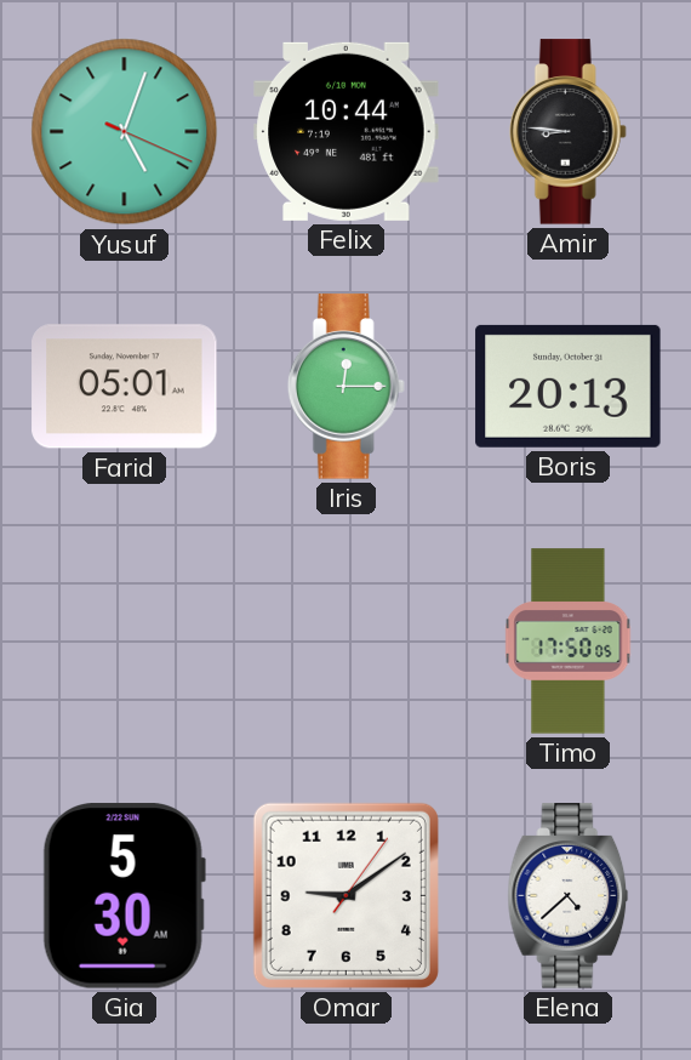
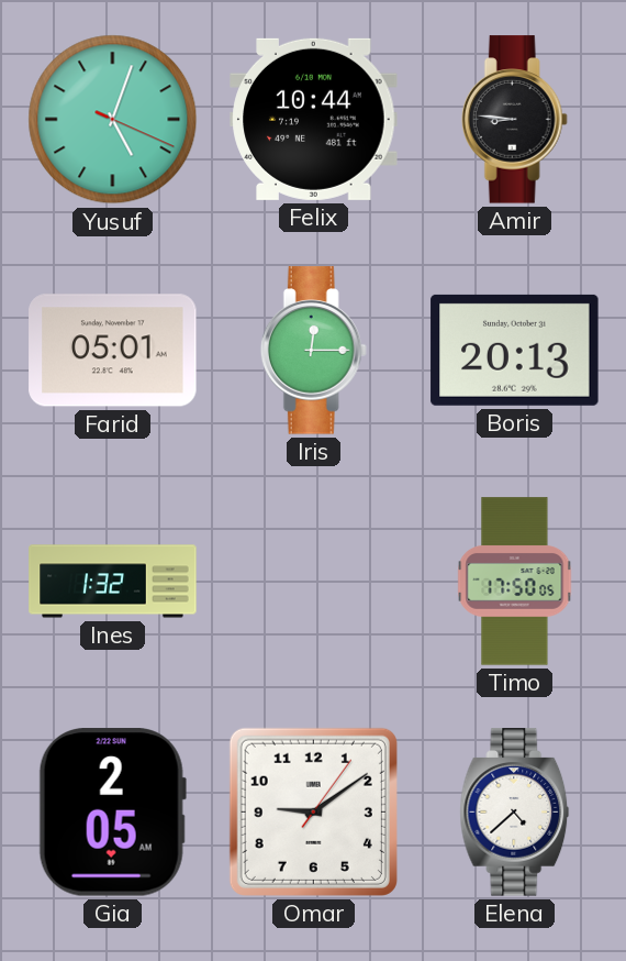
Ines: none -> 1:32
Gia: 5:30 -> 2:05
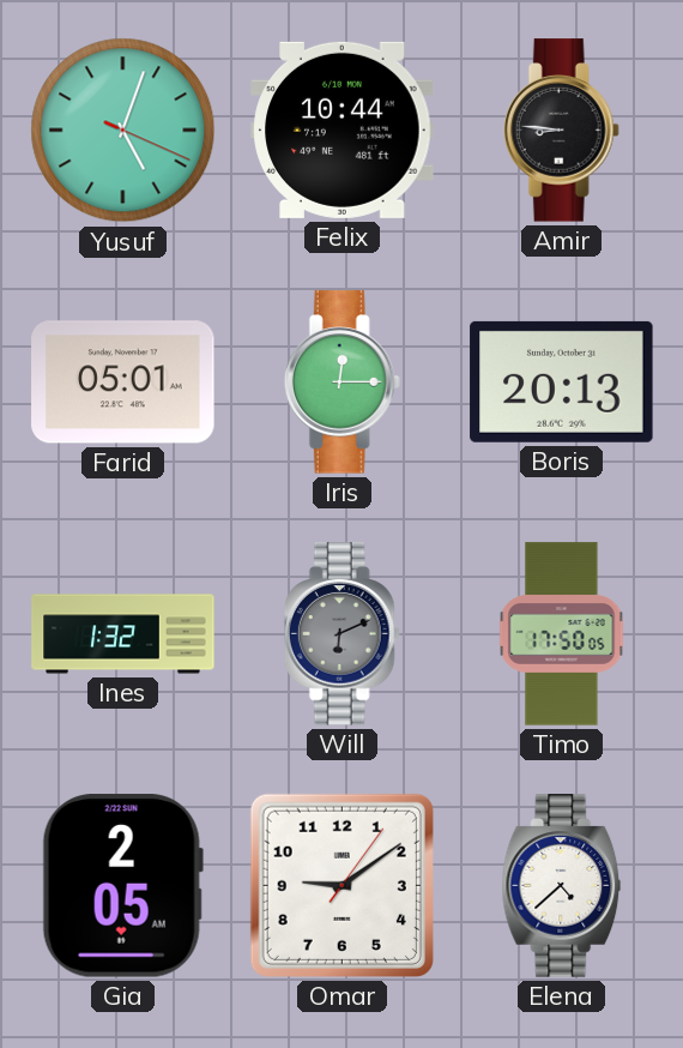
Will: none -> 6:11
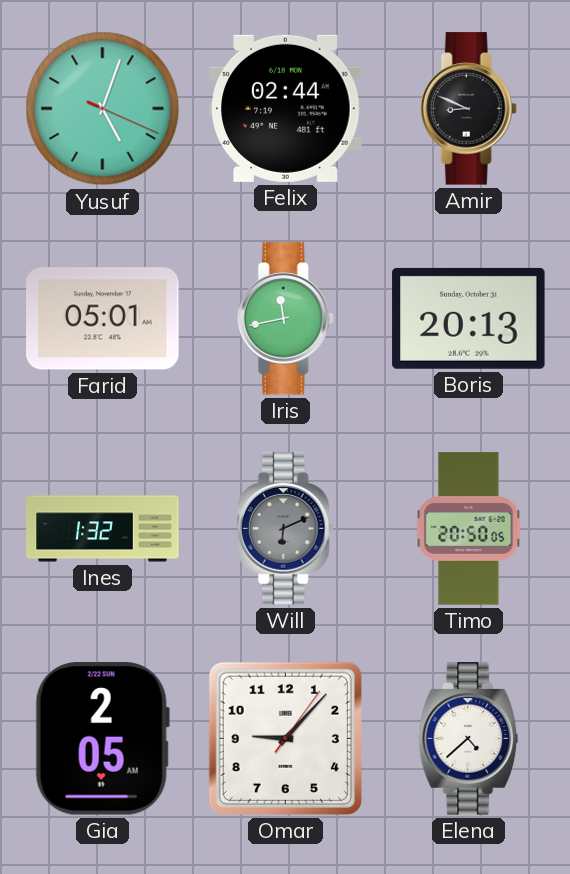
Felix: 10:44 -> 02:44
Amir: 8:46 -> 8:49
Iris: 12:15 -> 11:43
Timo: 17:50 -> 20:50
Omar: 9:09 -> 9:07
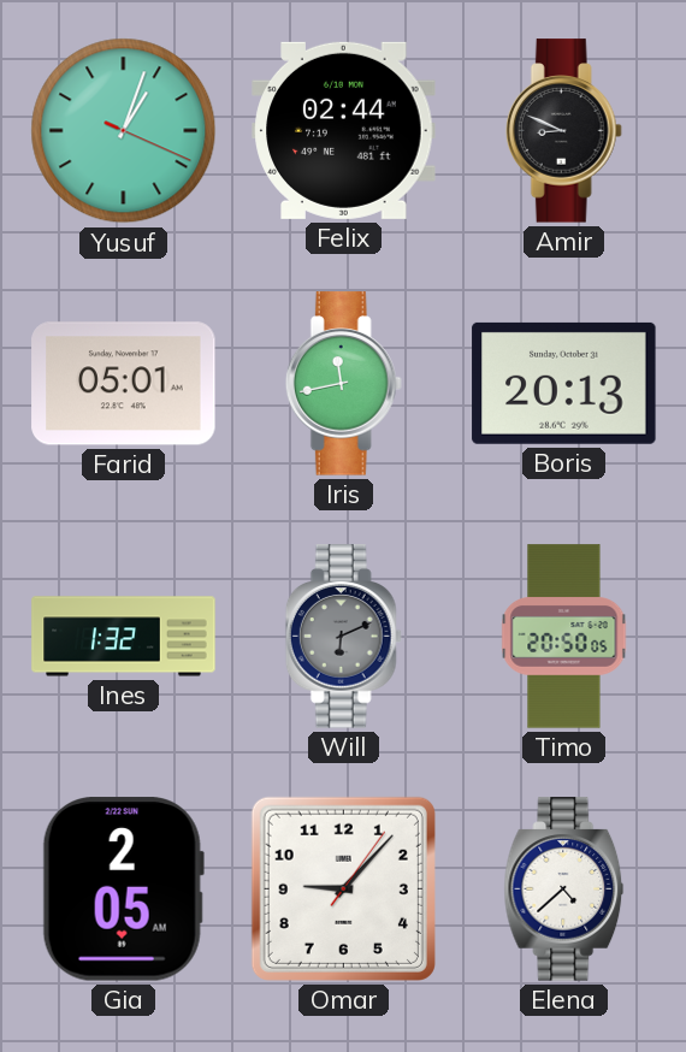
Yusuf: 5:03 -> 1:03
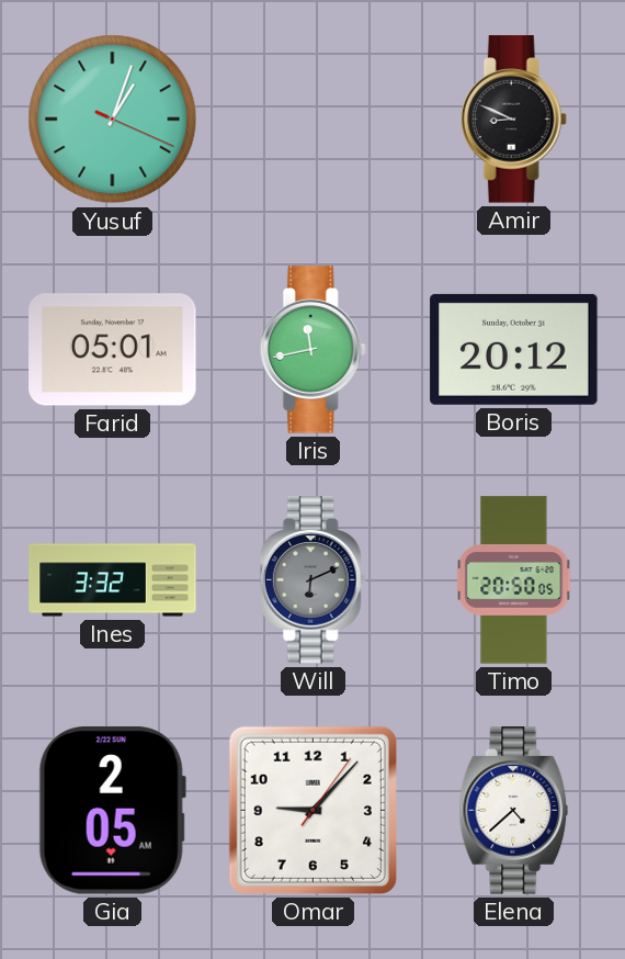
Felix: 02:44 -> none
Boris: 20:13 -> 20:12
Ines: 1:32 -> 3:32
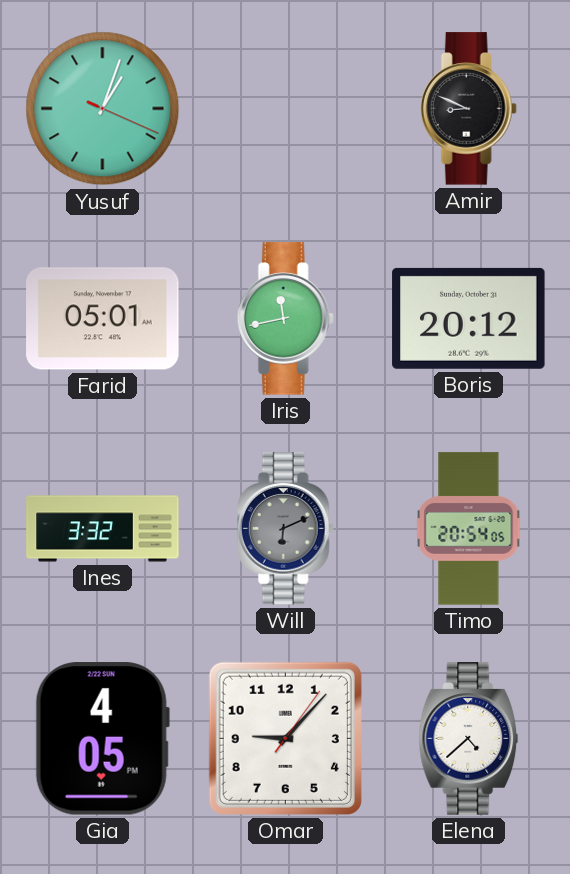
Timo: 20:50 -> 20:54
Gia: 2:05 -> 4:05
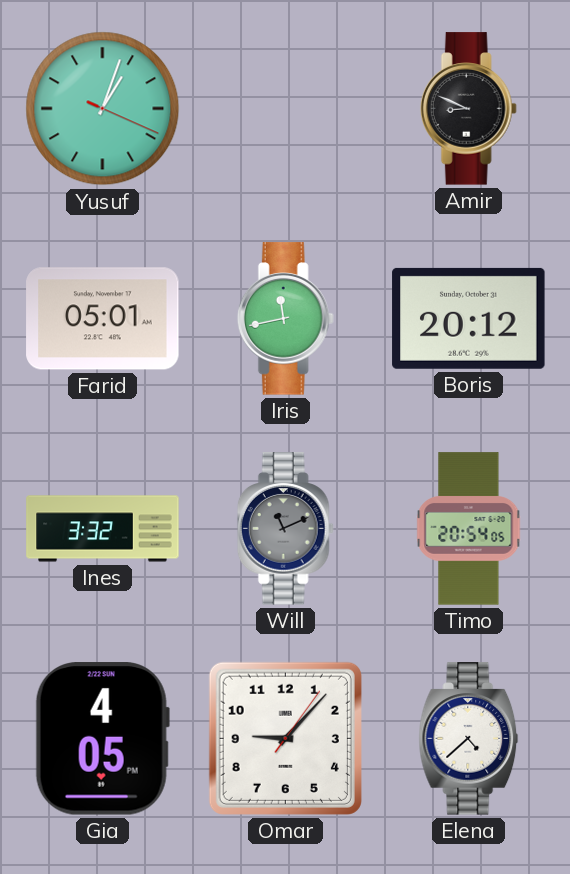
Will: 6:11 -> 11:11
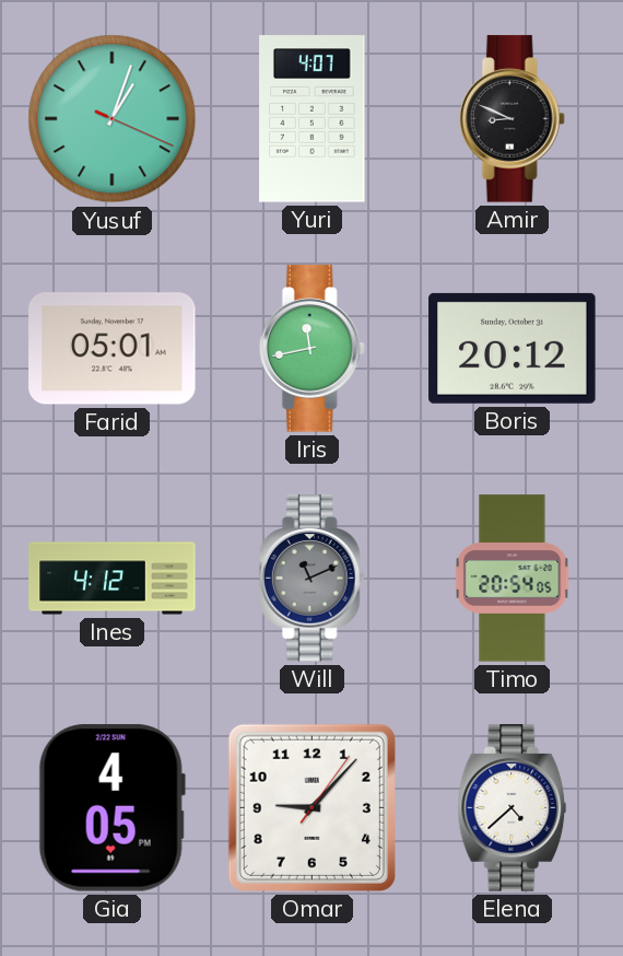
Yuri: none -> 4:07
Ines: 3:32 -> 4:12
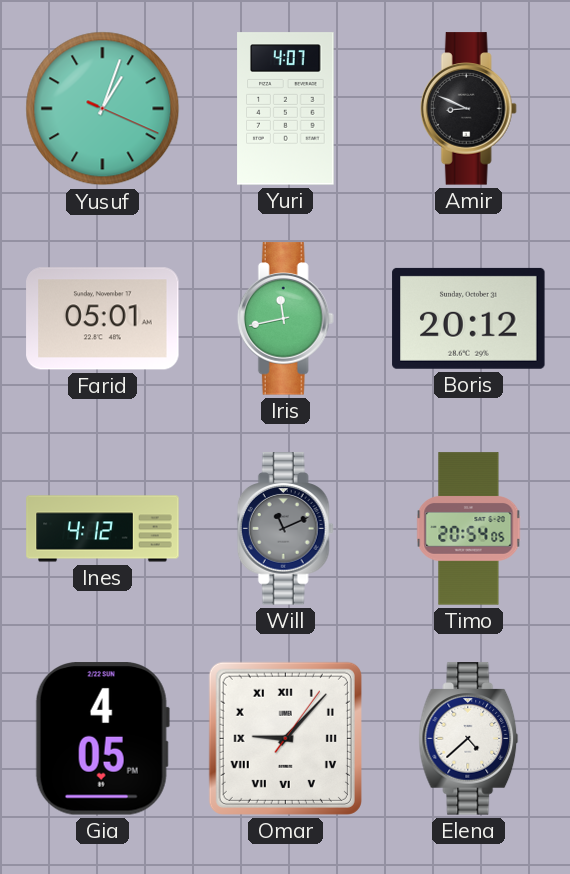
Omar numerals: Arabic -> Roman
